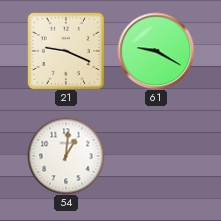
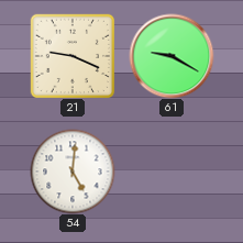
54: 1:01 -> 5:01
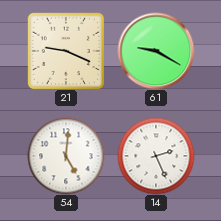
14: none -> 2:26
